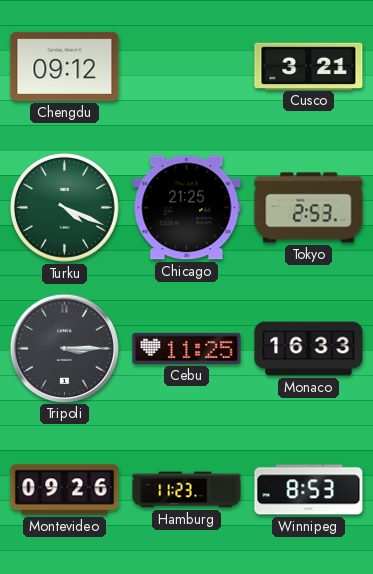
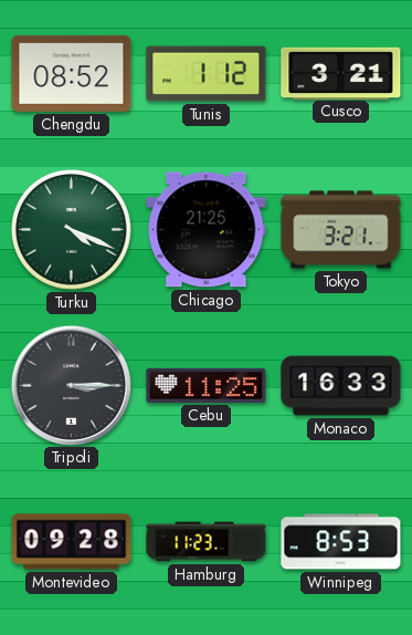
Chengdu: 09:12 -> 08:52
Tunis: none -> 1:12
Tokyo: 2:53 -> 3:21
Montevideo: 09:26 -> 09:28
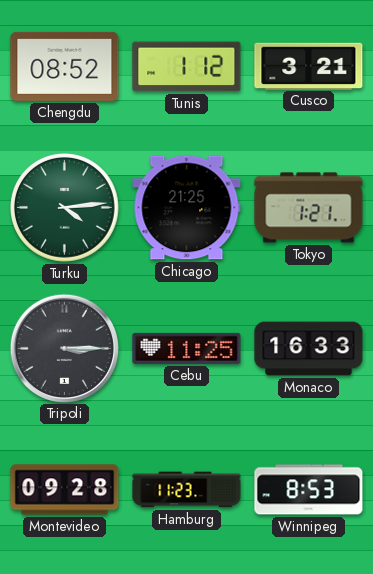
Turku: 4:19 -> 4:14
Tokyo: 3:21 -> 1:21
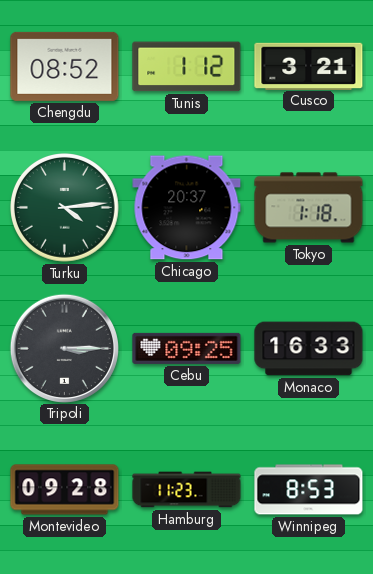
Chicago: 21:25 -> 20:37
Tokyo: 1:21 -> 1:18
Cebu: 11:25 -> 09:25
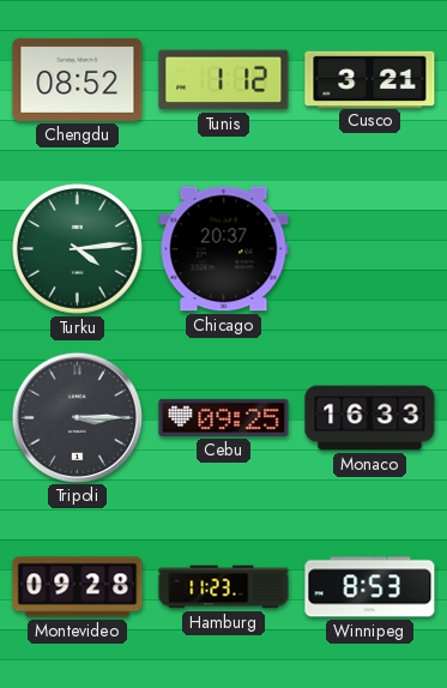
Tokyo: 1:18 -> none
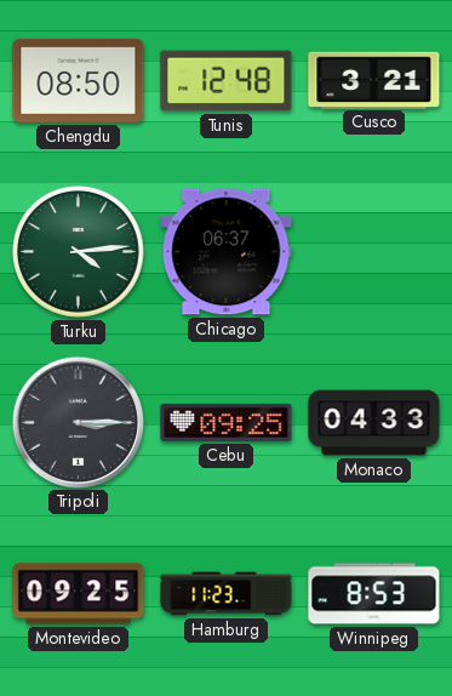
Chengdu: 08:52 -> 08:50
Tunis: 1:12 -> 12:48
Chicago: 20:37 -> 06:37
Monaco: 16:33 -> 04:33
Montevideo: 09:28 -> 09:25
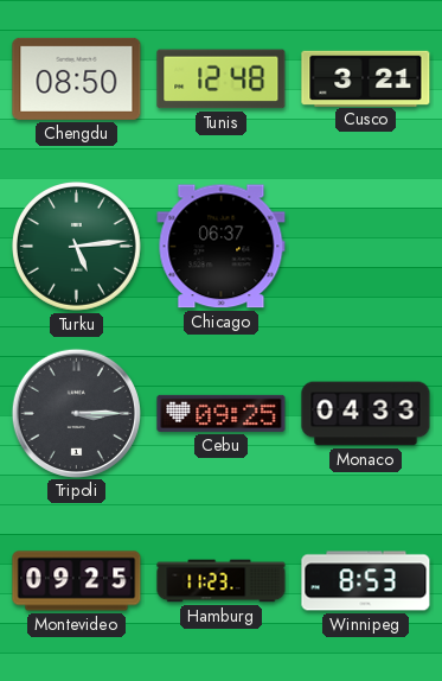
Turku: 4:14 -> 5:14
